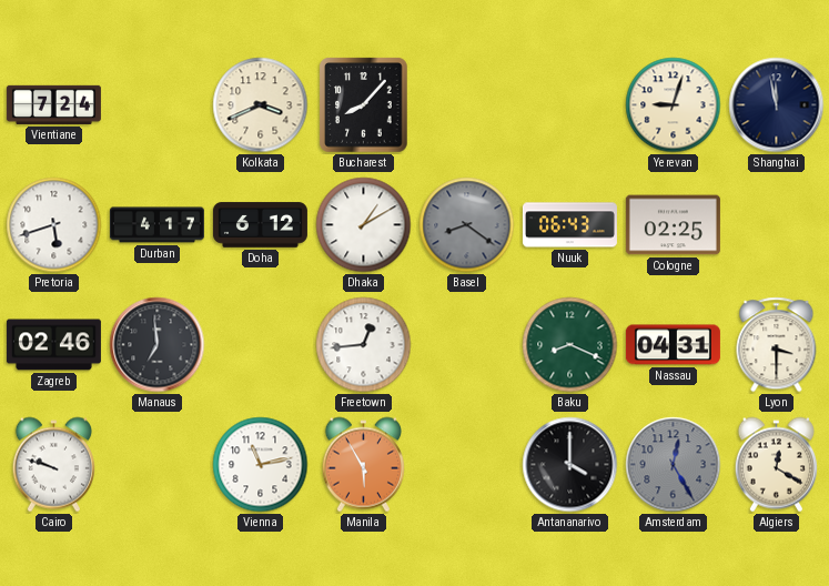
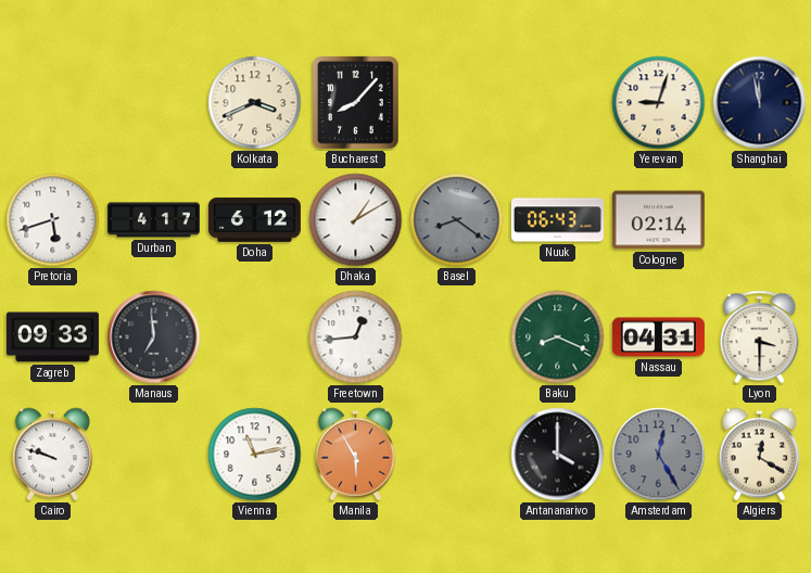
Vientiane: 7:24 -> none
Cologne: 02:25 -> 02:14
Zagreb: 02:46 -> 09:33
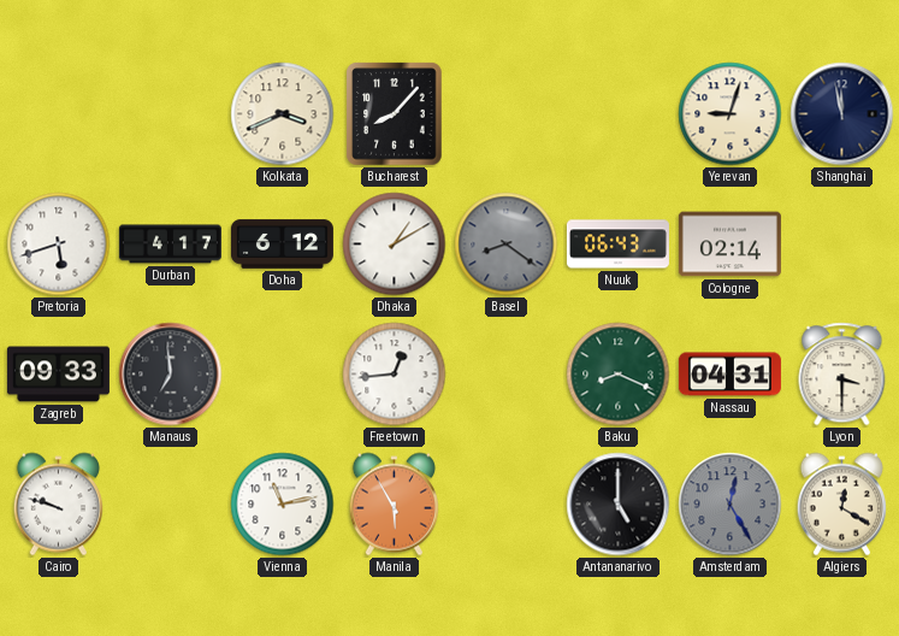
Antananarivo: 4:00 -> 5:00
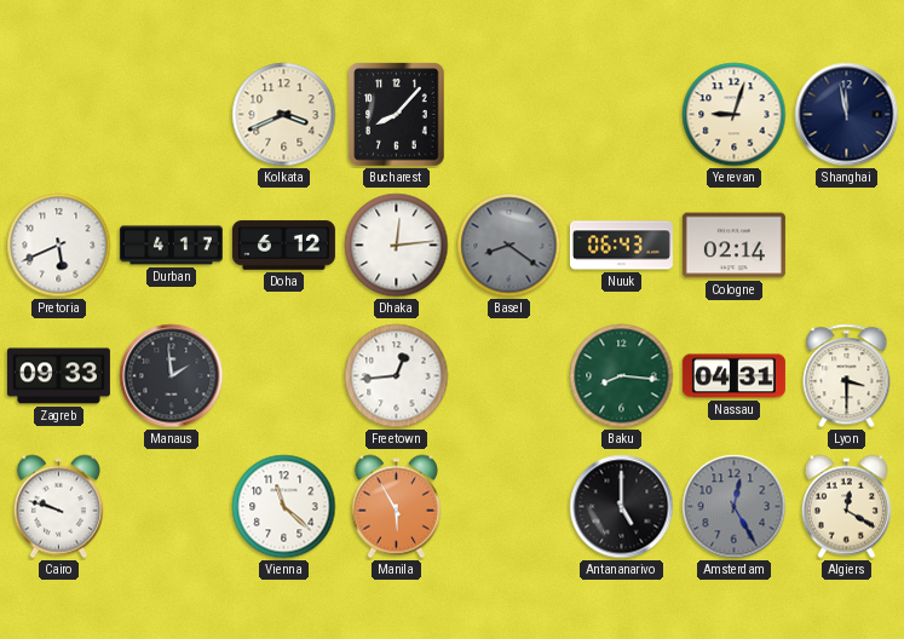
Pretoria: 5:42 -> 5:41
Dhaka: 1:10 -> 12:14
Manaus: 6:59 -> 1:59
Baku: 8:19 -> 8:16
Vienna: 11:13 -> 11:22
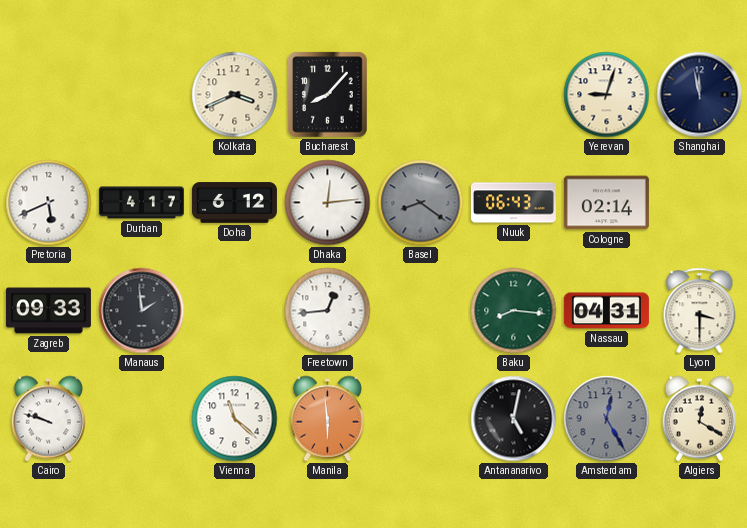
Manila: 5:55 -> 5:59
Antananarivo: 5:00 -> 5:02
